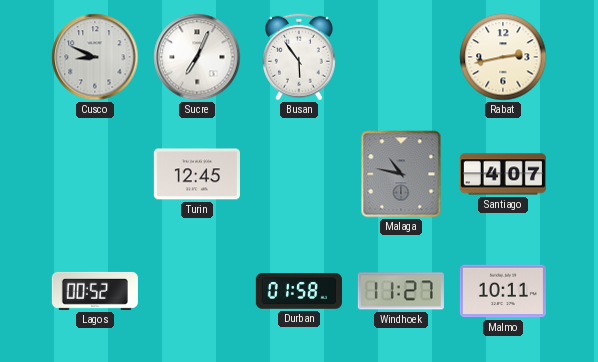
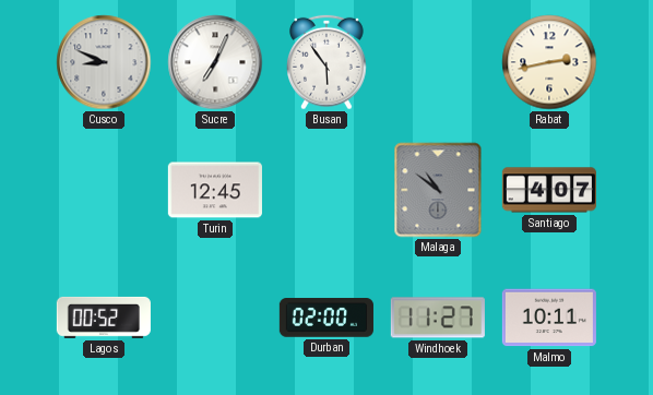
Malaga: 10:47 -> 10:51
Durban: 01:58 -> 02:00
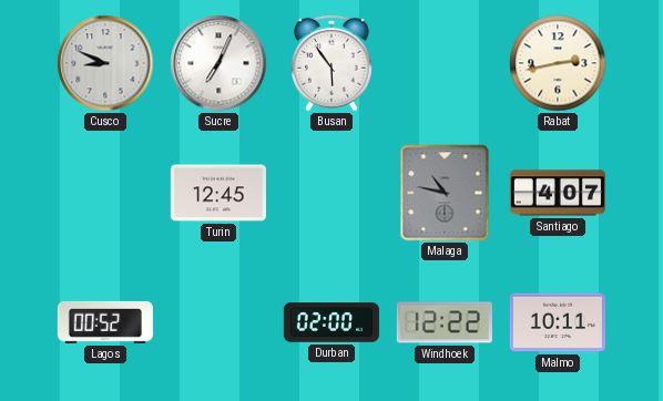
Malaga: 10:51 -> 10:47
Windhoek: 11:27 -> 12:22
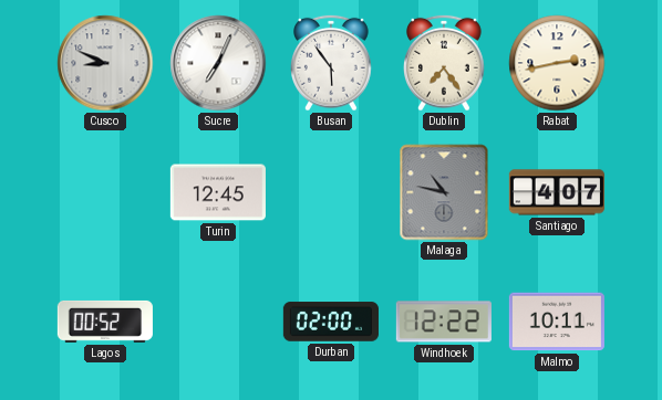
Dublin: none -> 7:24
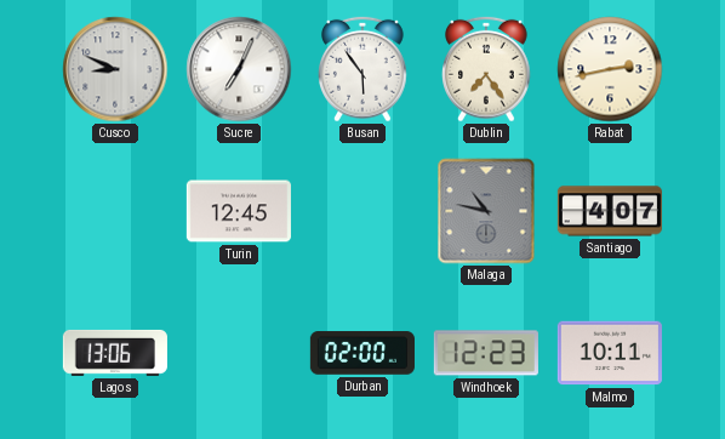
Lagos: 00:52 -> 13:06
Windhoek: 12:22 -> 12:23
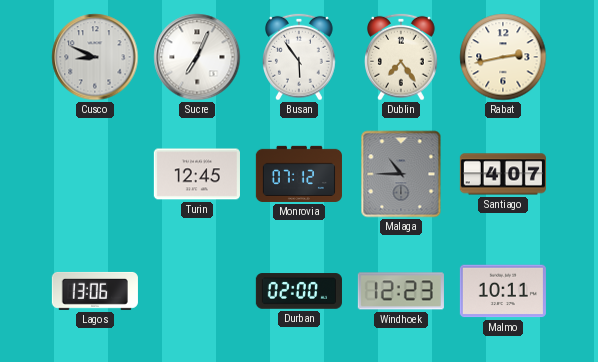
Monrovia: none -> 07:12
Malaga: 10:47 -> 10:45
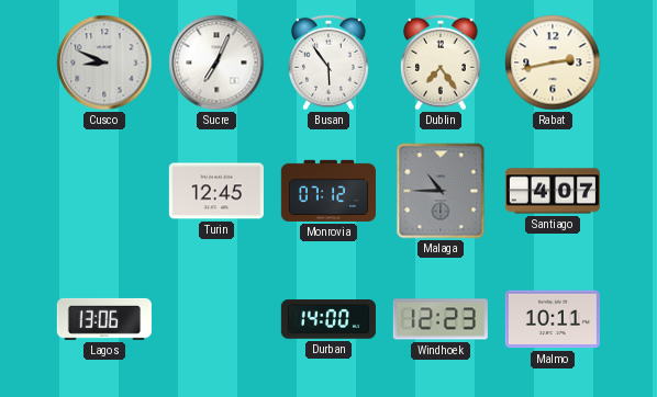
Durban: 02:00 -> 14:00
